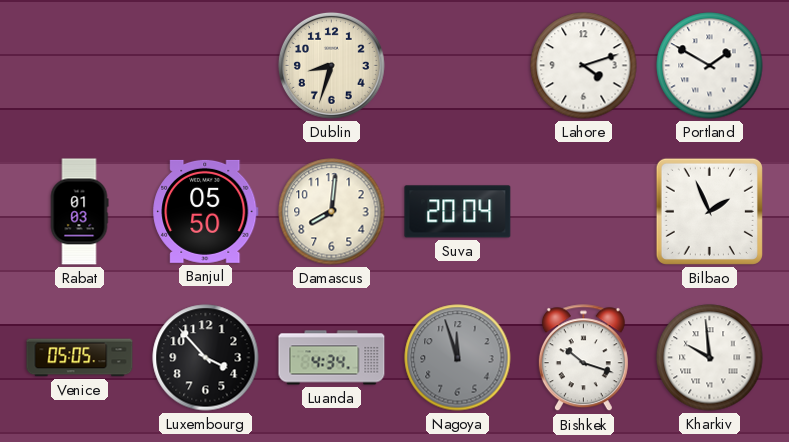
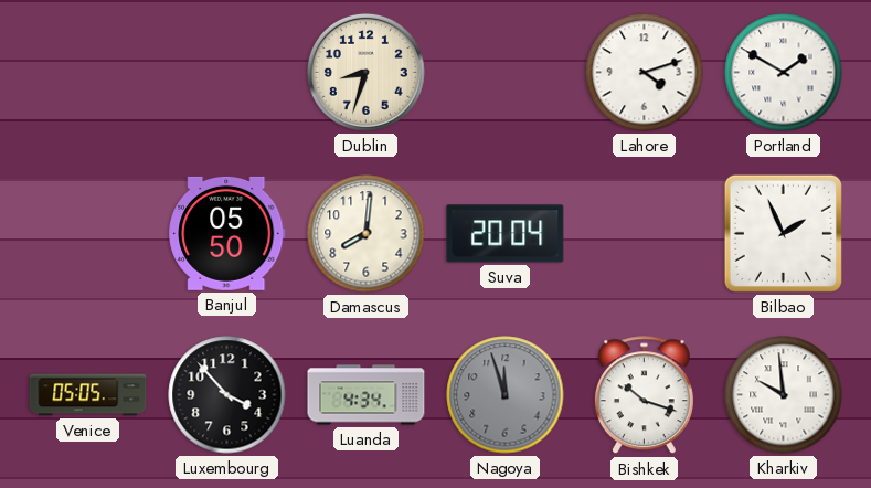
Rabat: 01:03 -> none
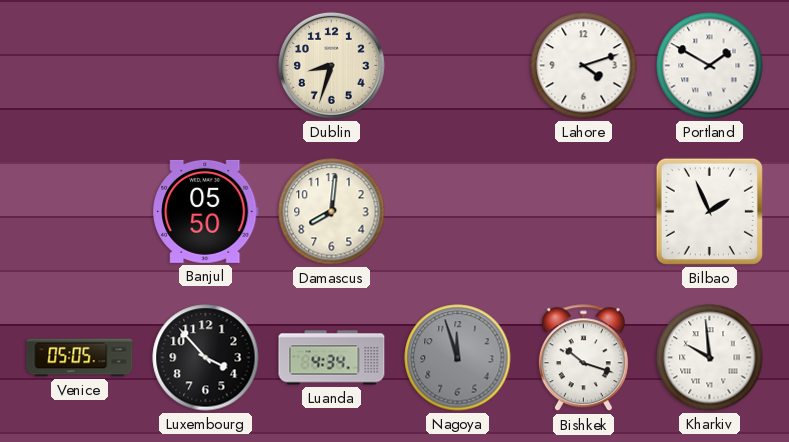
Suva: 20:04 -> none
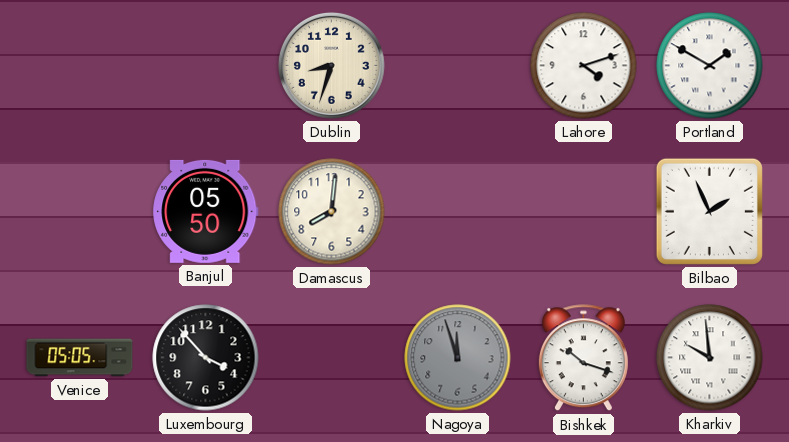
Luanda: 4:34 -> none
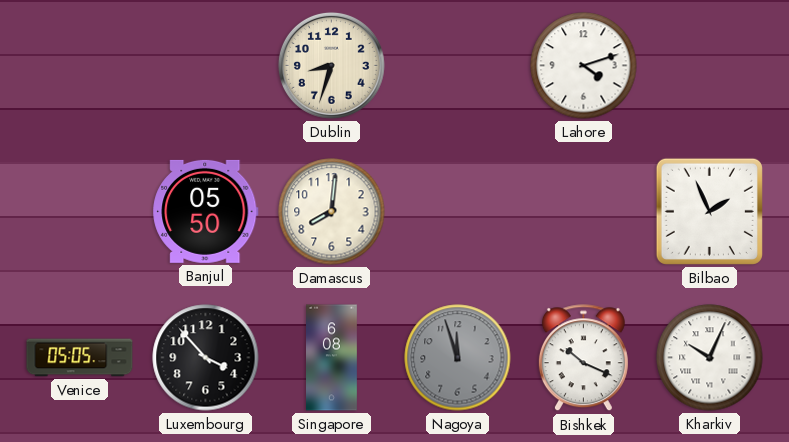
Portland: 1:50 -> none
Singapore: none -> 6:08
Bishkek: 10:18 -> 10:19
Kharkiv: 9:59 -> 10:04
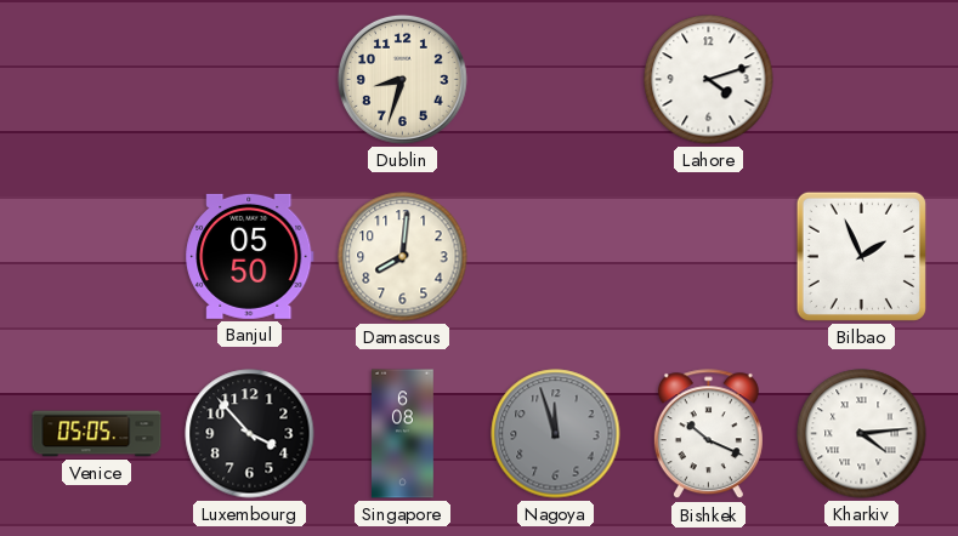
Kharkiv: 10:04 -> 4:14
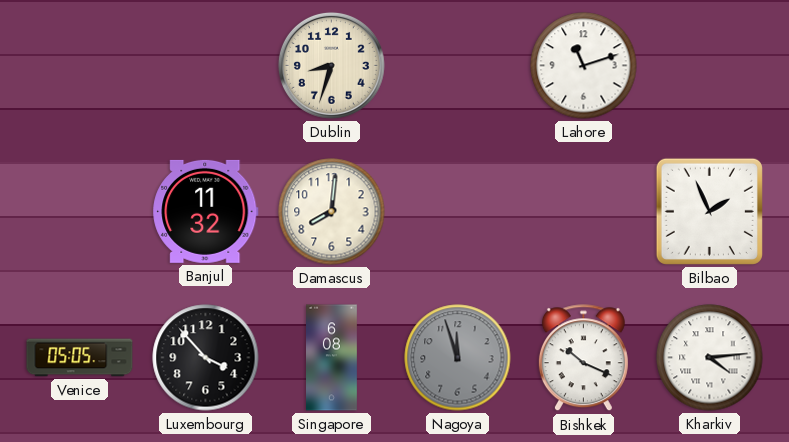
Lahore: 4:12 -> 11:12
Banjul: 05:50 -> 11:32
